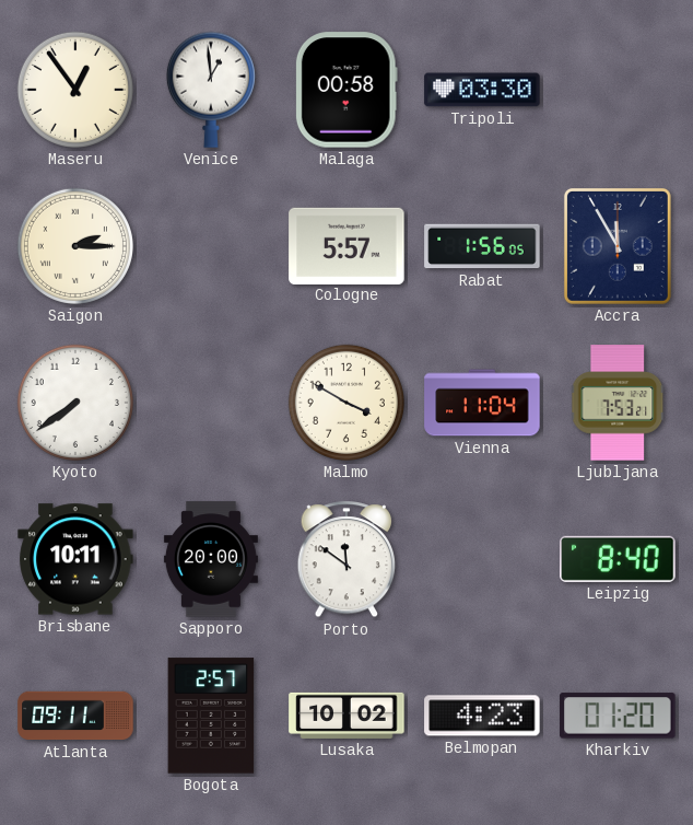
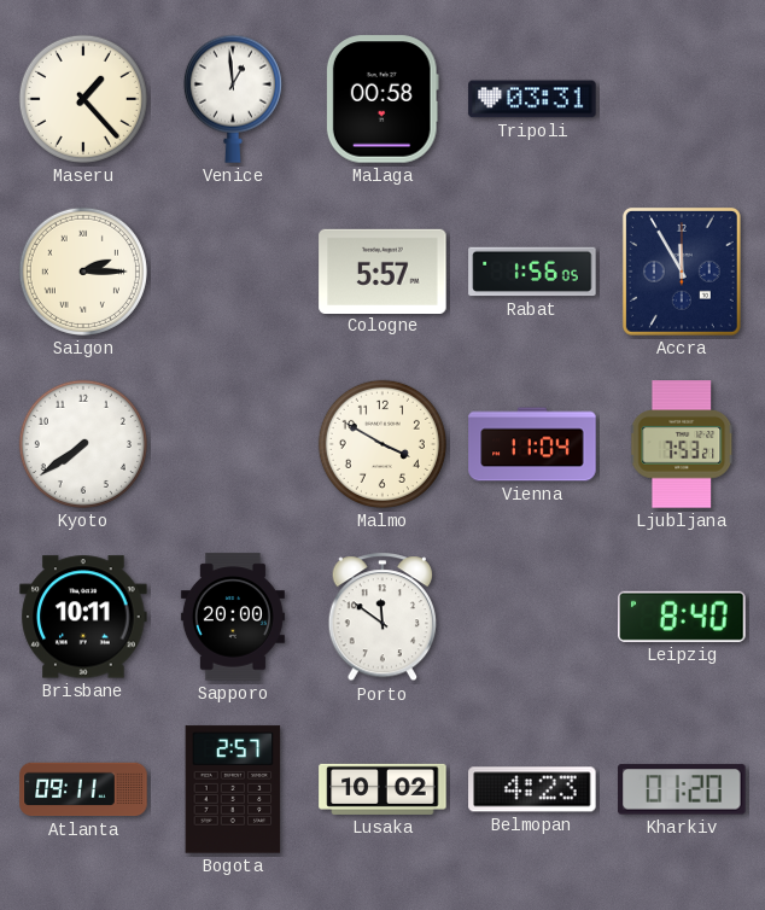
Maseru: 12:54 -> 1:23
Tripoli: 03:30 -> 03:31
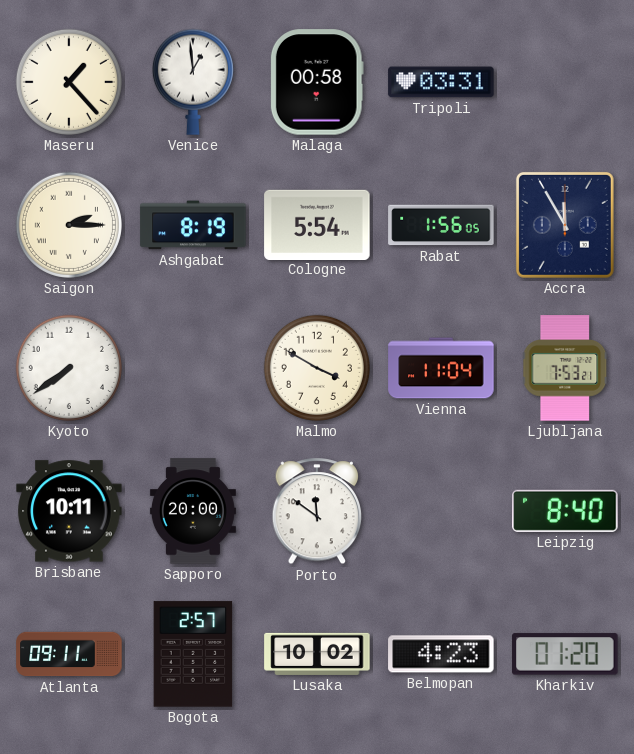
Ashgabat: none -> 8:19
Cologne: 5:57 -> 5:54
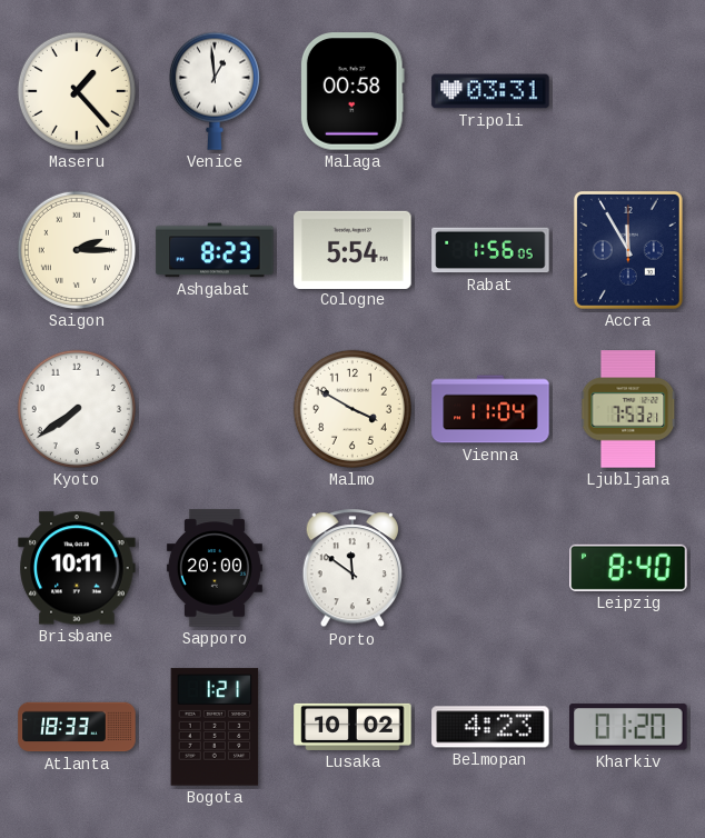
Ashgabat: 8:19 -> 8:23
Atlanta: 09:11 -> 18:33
Bogota: 2:57 -> 1:21
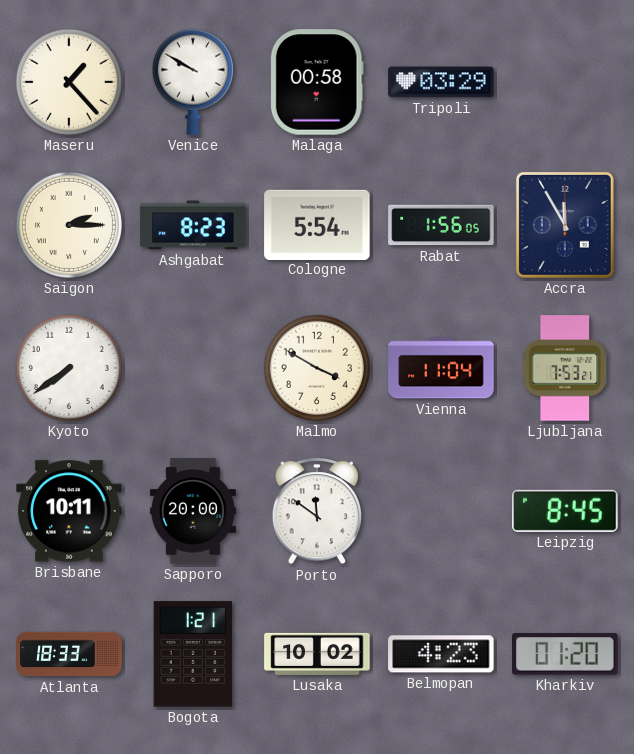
Venice: 12:59 -> 9:50
Tripoli: 03:31 -> 03:29
Leipzig: 8:40 -> 8:45
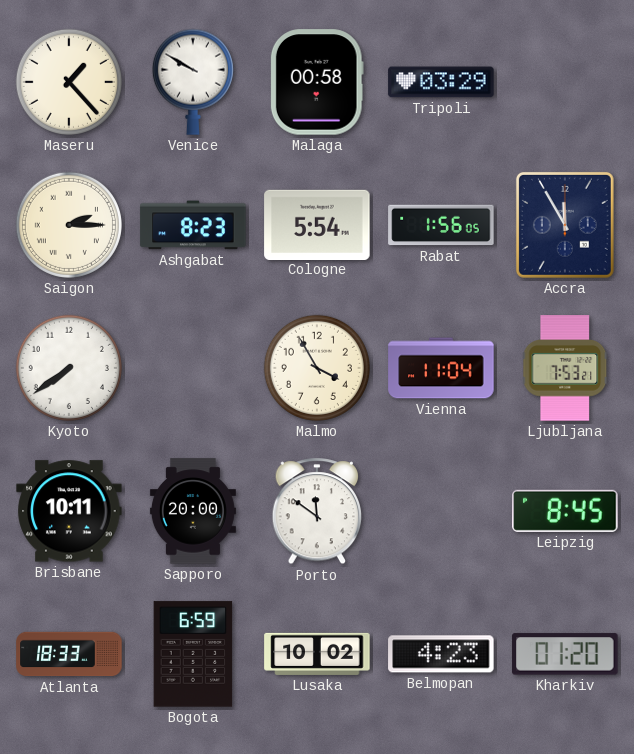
Malmo: 3:50 -> 3:55
Bogota: 1:21 -> 6:59
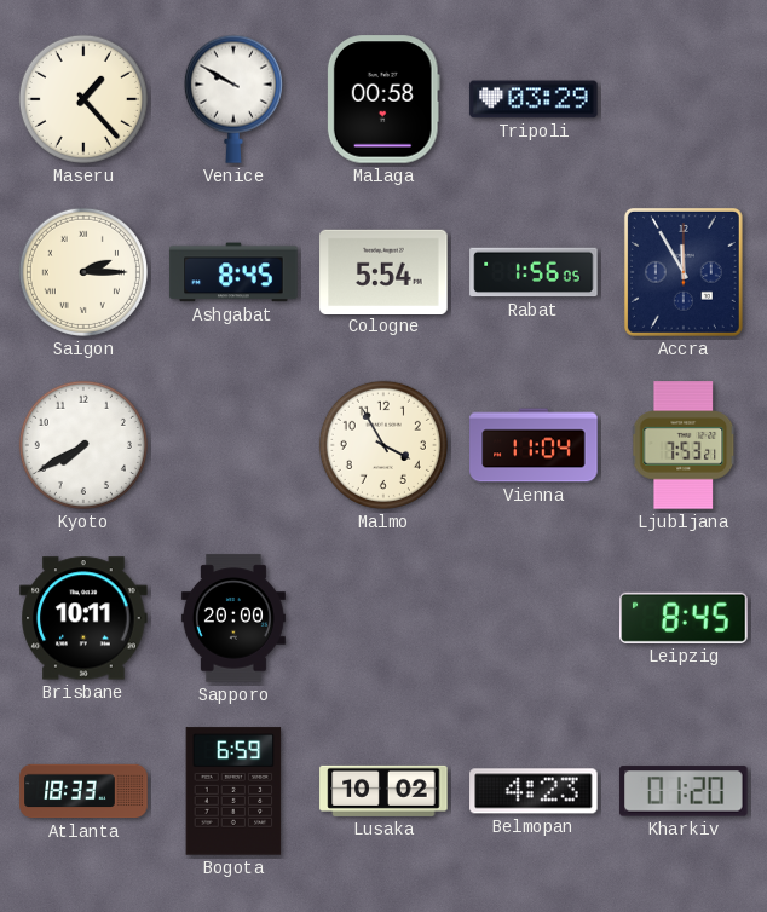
Ashgabat: 8:23 -> 8:45
Kyoto: 7:39 -> 7:40
Porto: 11:51 -> none
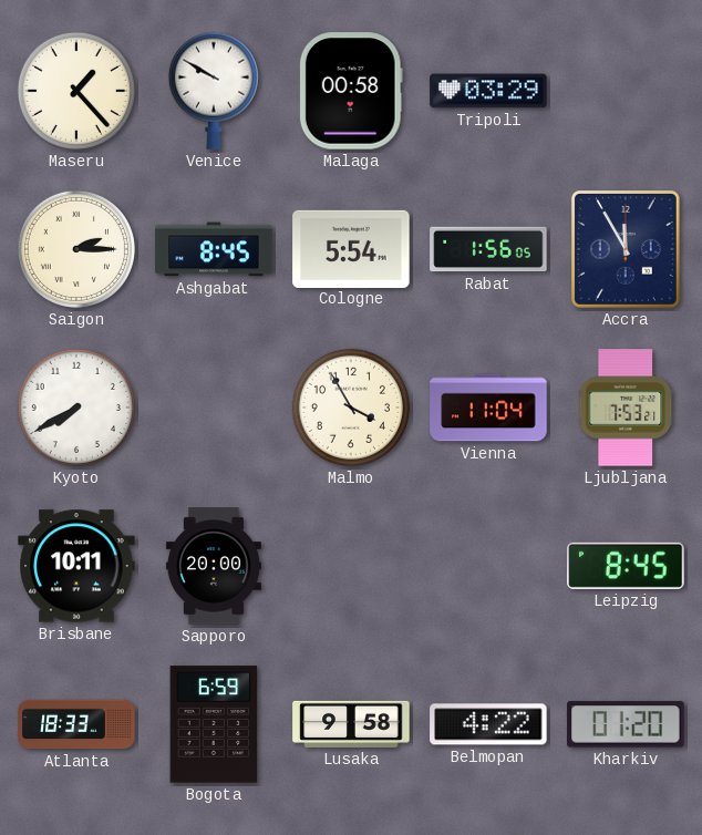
Lusaka: 10:02 -> 9:58
Belmopan: 4:23 -> 4:22
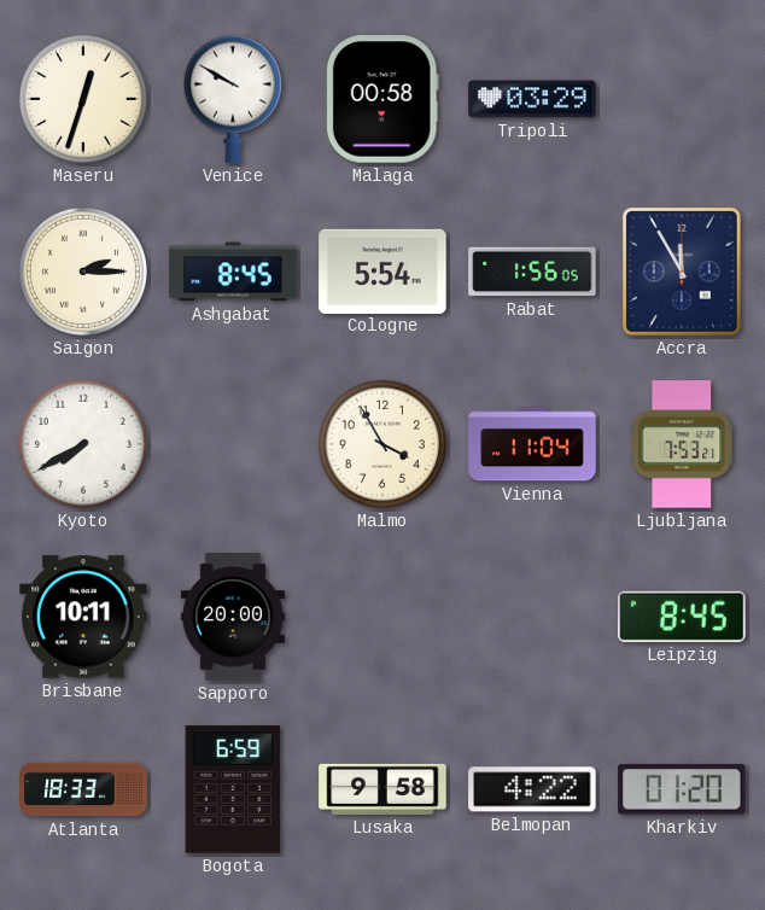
Maseru: 1:23 -> 12:33
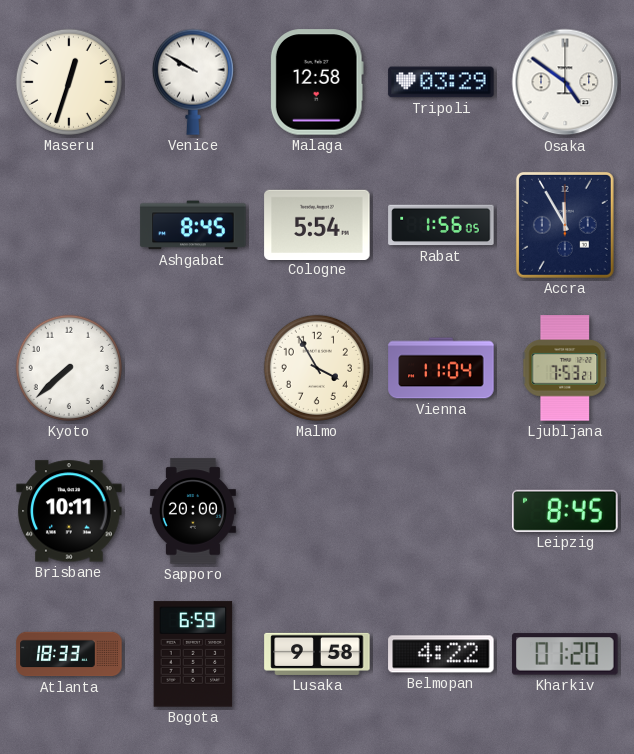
Malaga: 00:58 -> 12:58
Osaka: none -> 4:51
Saigon: 2:15 -> none
Kyoto: 7:40 -> 7:38
